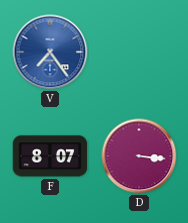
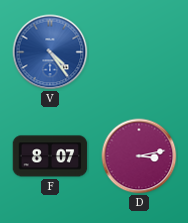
V: 7:24 -> 4:24
D: 3:16 -> 3:13
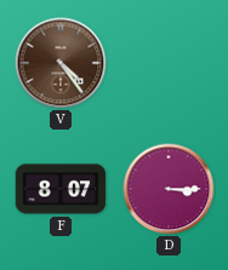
V dial: blue -> brown
D: 3:13 -> 3:15
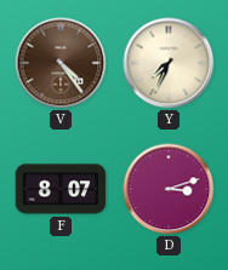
Y: none -> 7:34
D: 3:15 -> 3:12
